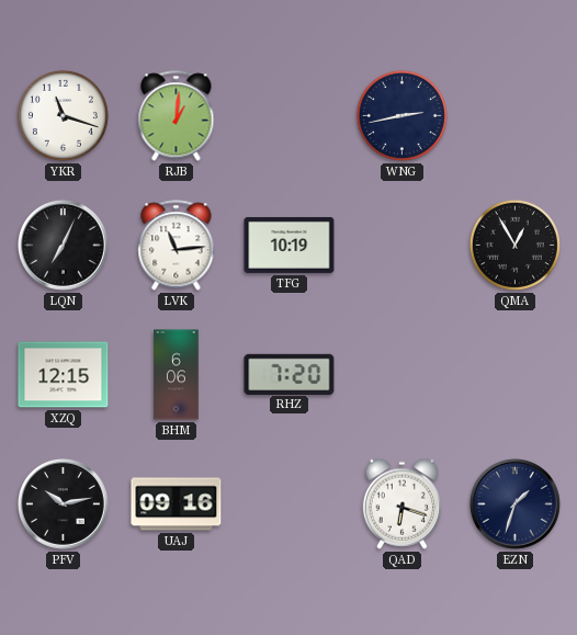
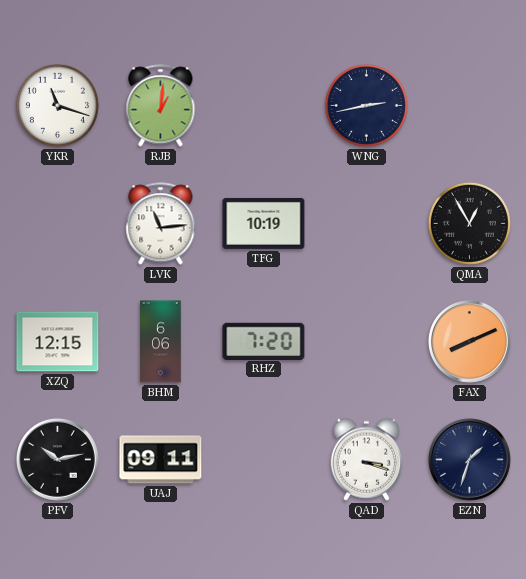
LQN: 7:04 -> none
FAX: none -> 8:11
UAJ: 09:16 -> 09:11
QAD: 6:18 -> 3:18
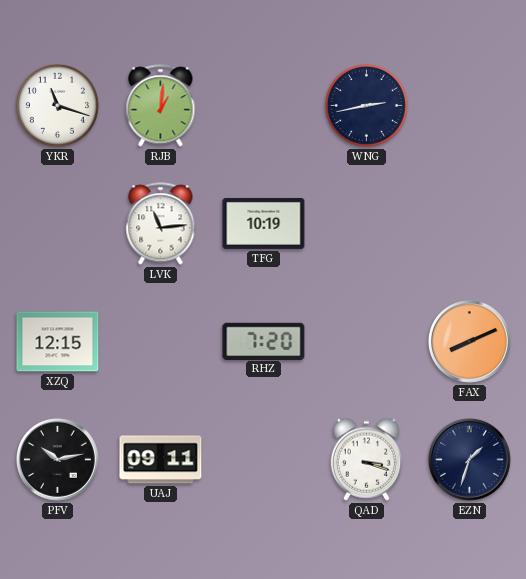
QMA: 12:55 -> none
BHM: 6:06 -> none
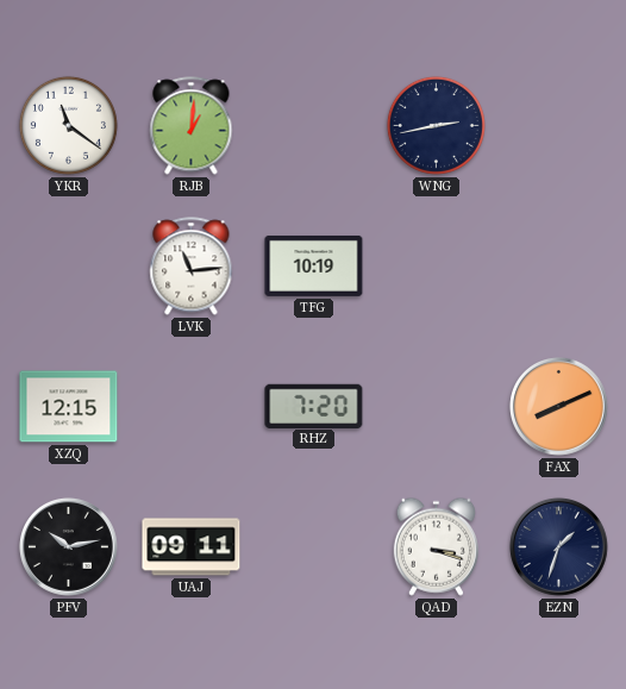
YKR: 11:18 -> 11:21
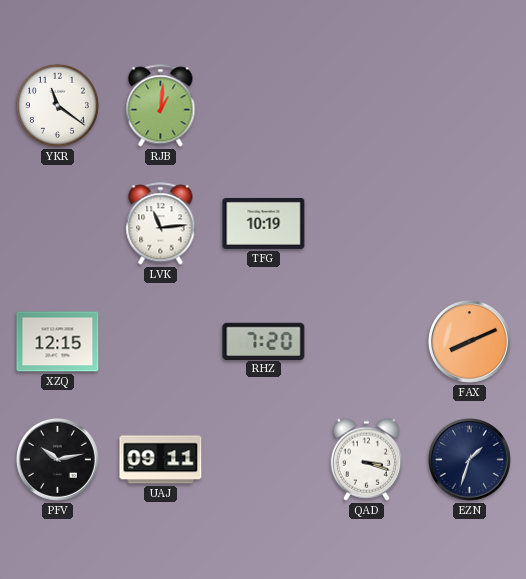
WNG: 2:43 -> none
